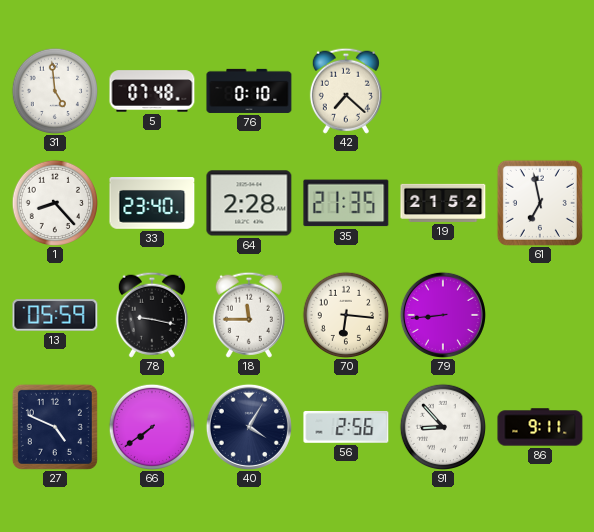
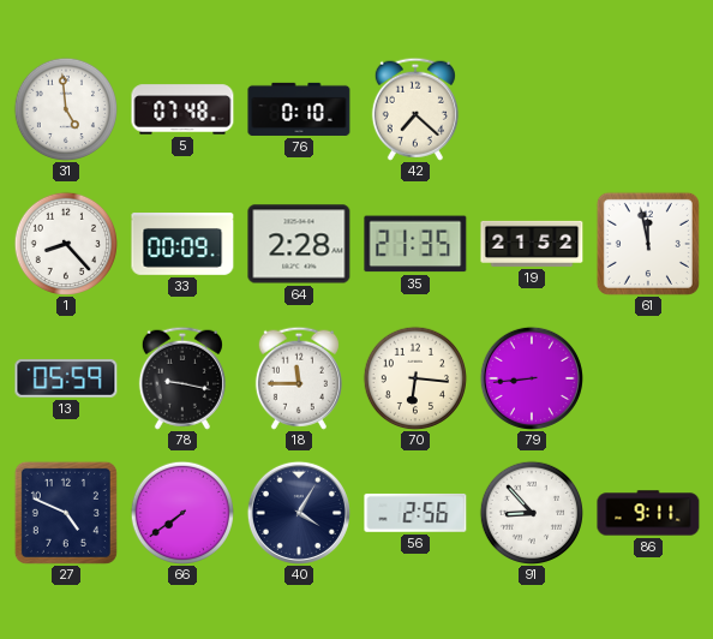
33: 23:40 -> 00:09
61: 6:58 -> 11:58
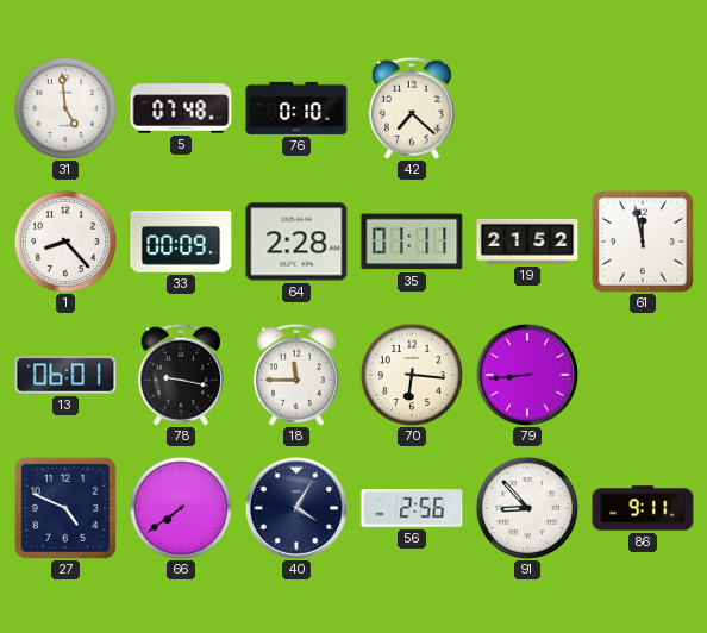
35: 21:35 -> 01:11
13: 05:59 -> 06:01
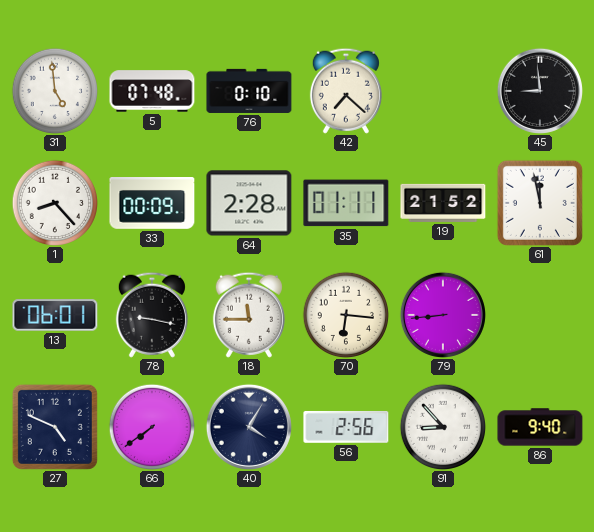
45: none -> 8:59
86: 9:11 -> 9:40
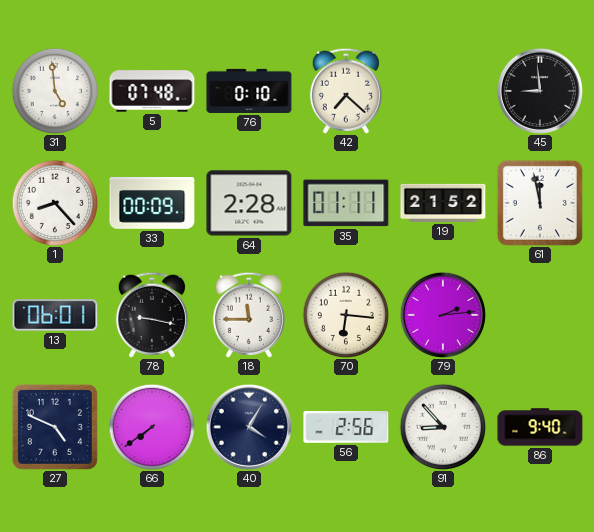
79: 8:44 -> 2:14
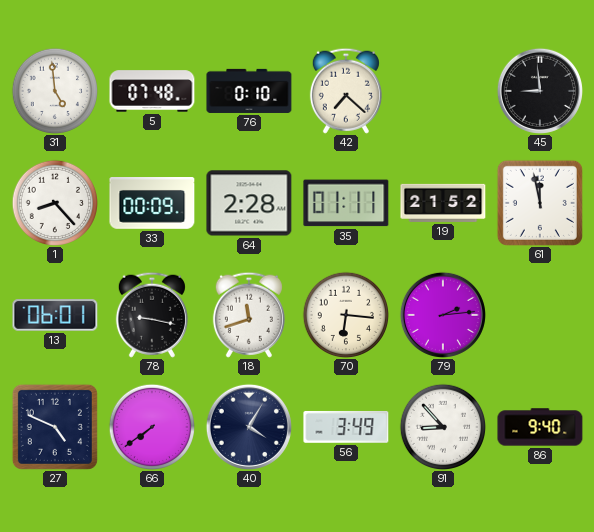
18: 11:45 -> 11:42
56: 2:56 -> 3:49
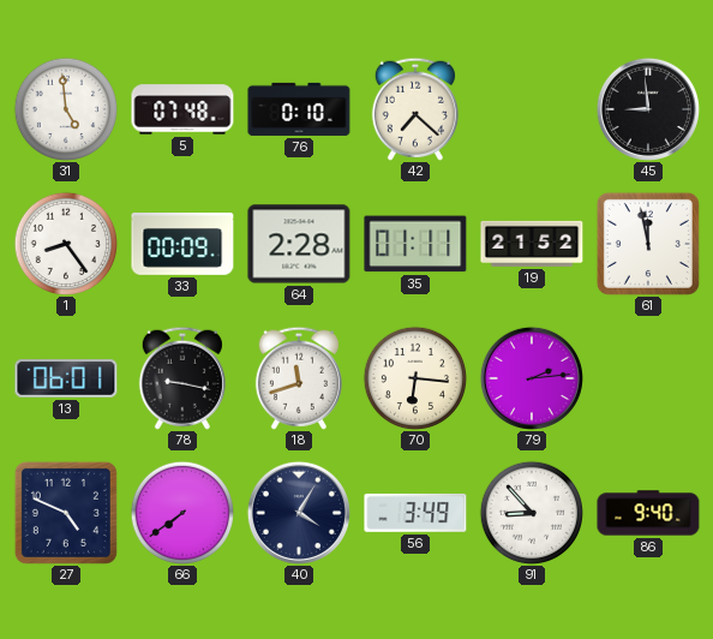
1: 8:23 -> 8:24
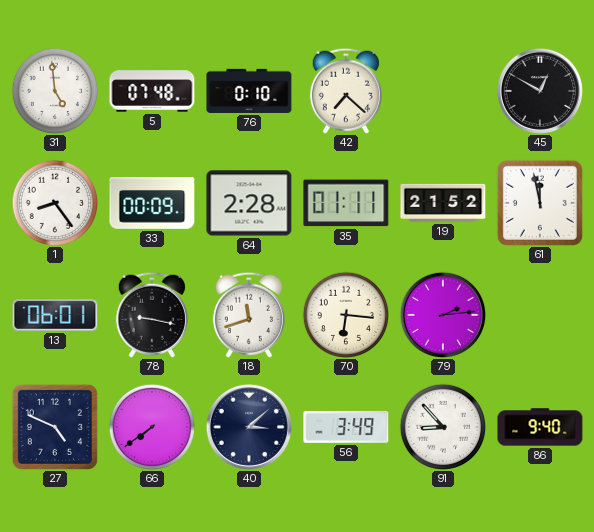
45: 8:59 -> 12:50
40: 4:05 -> 3:08
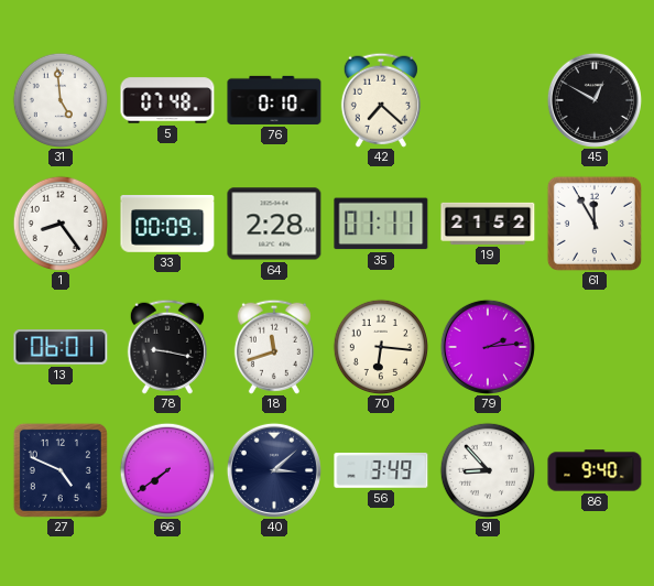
61: 11:58 -> 11:55
